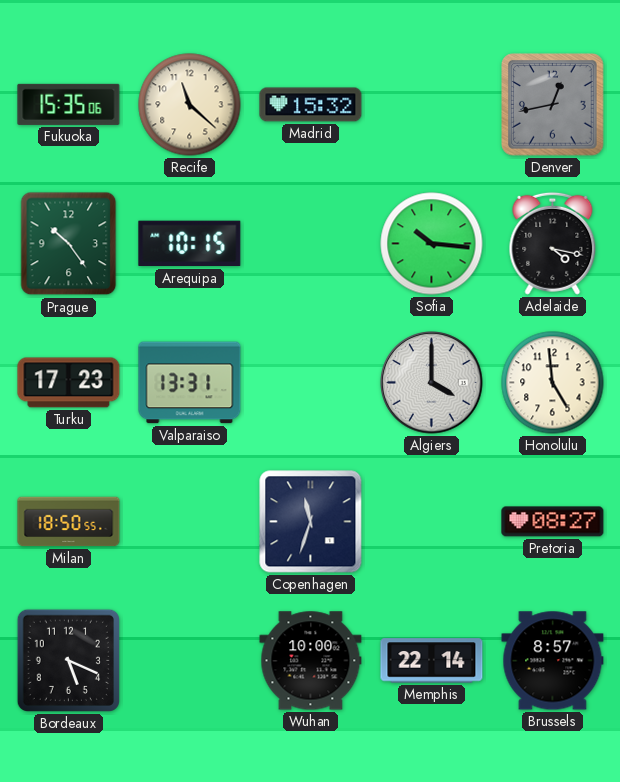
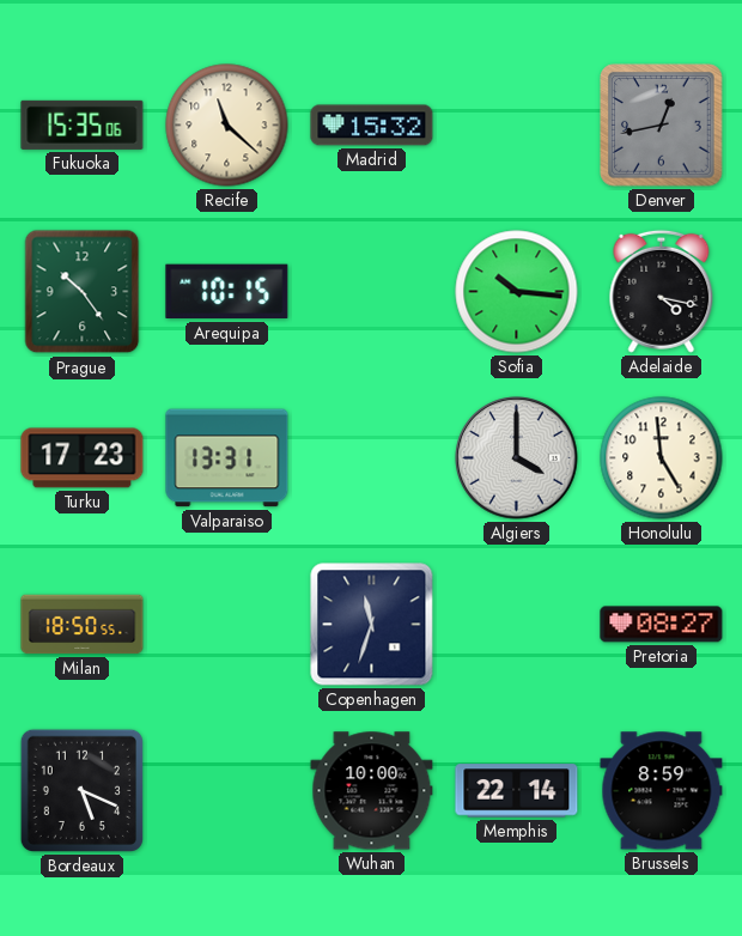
Brussels: 8:57 -> 8:59
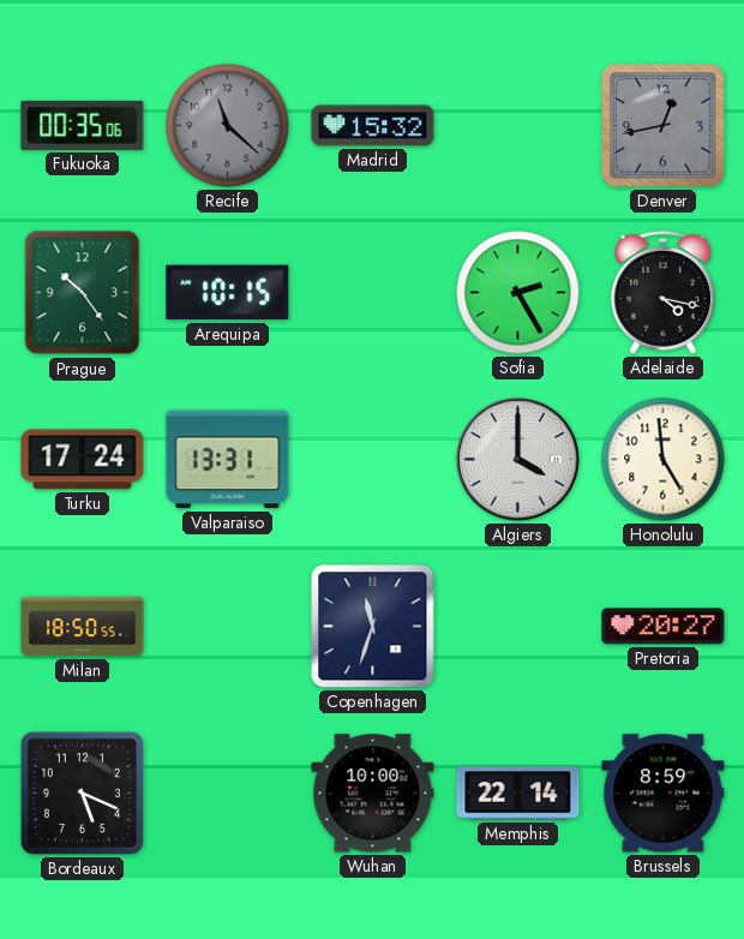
Fukuoka: 15:35 -> 00:35
Recife dial: cream -> grey
Sofia: 10:16 -> 2:25
Turku: 17:23 -> 17:24
Pretoria: 08:27 -> 20:27
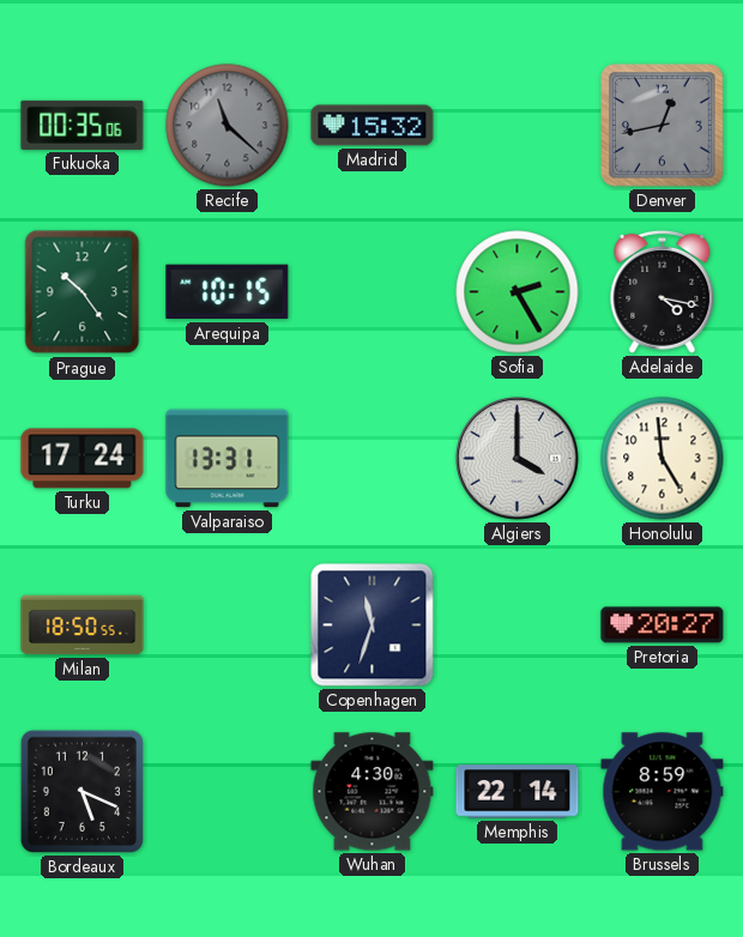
Wuhan: 10:00 -> 4:30
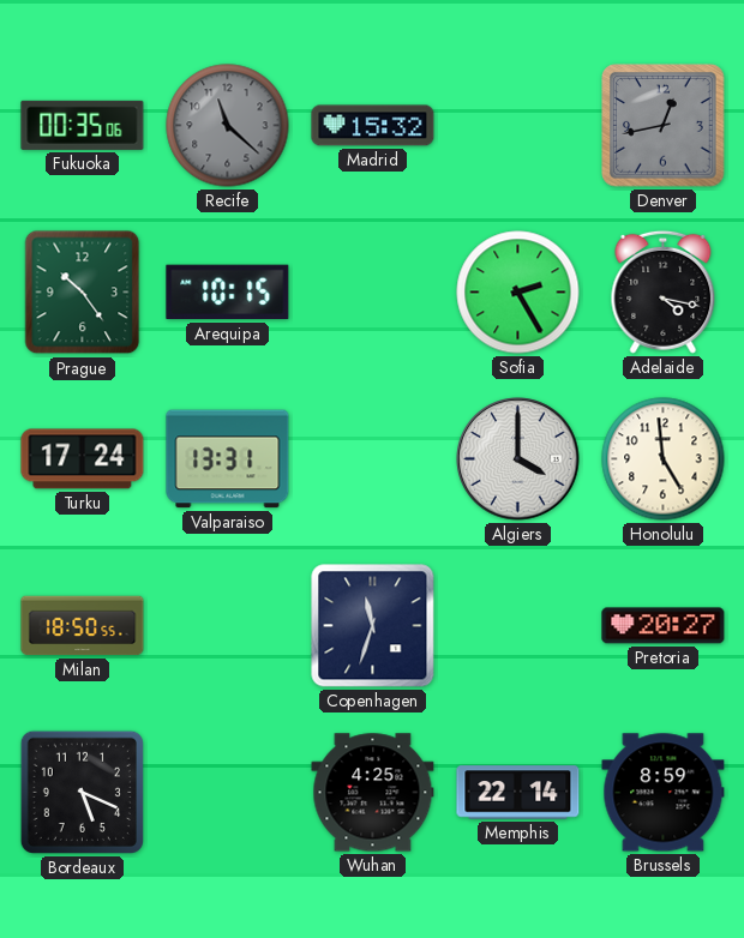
Wuhan: 4:30 -> 4:25
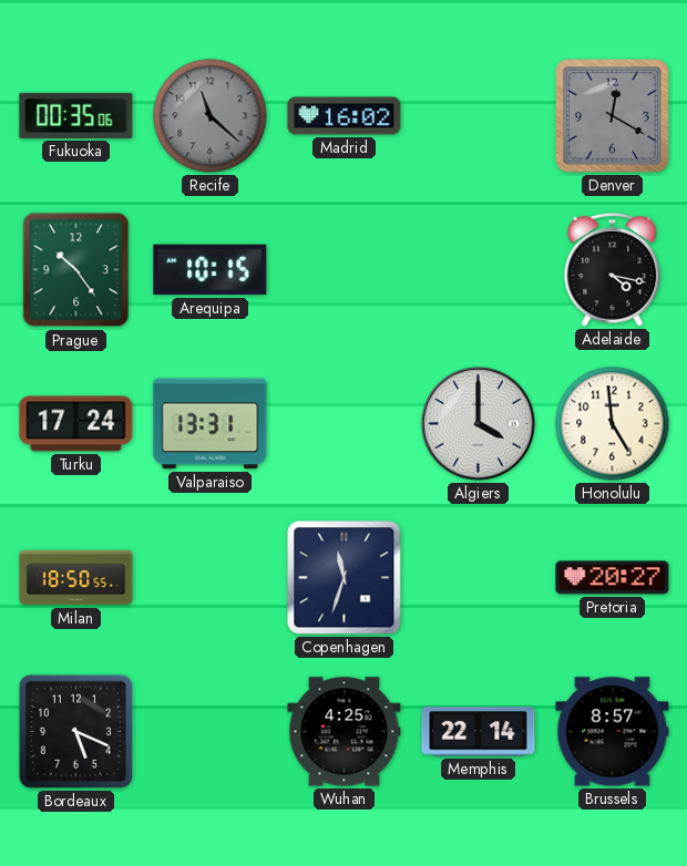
Madrid: 15:32 -> 16:02
Denver: 12:43 -> 12:20
Sofia: 2:25 -> none
Brussels: 8:59 -> 8:57
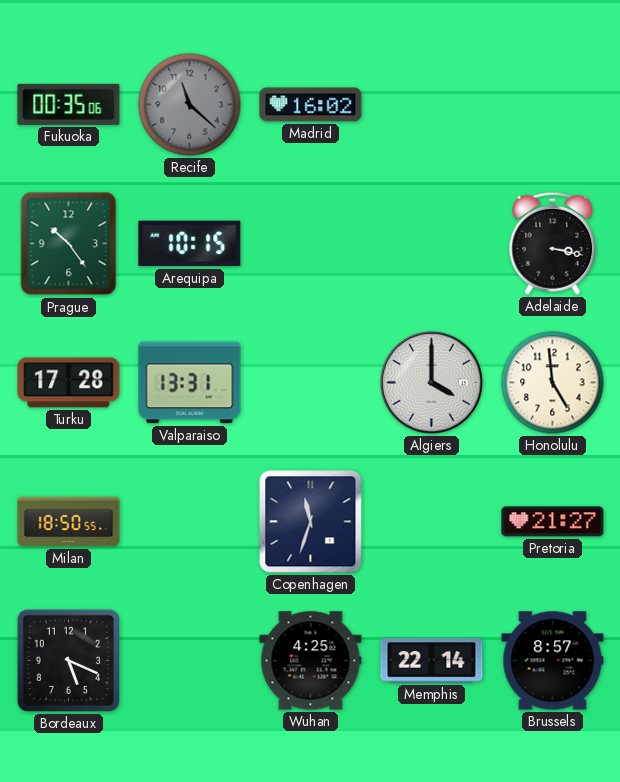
Denver: 12:20 -> none
Adelaide: 4:17 -> 3:17
Turku: 17:24 -> 17:28
Pretoria: 20:27 -> 21:27
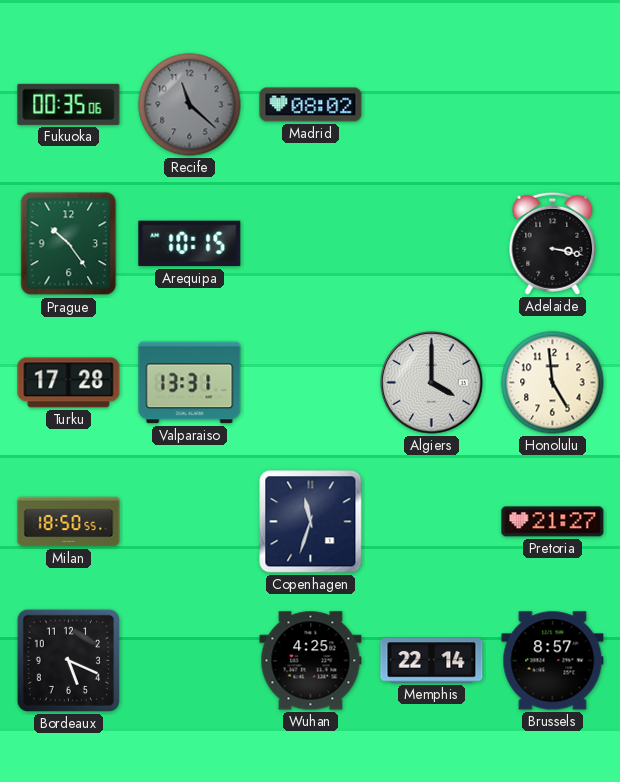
Madrid: 16:02 -> 08:02
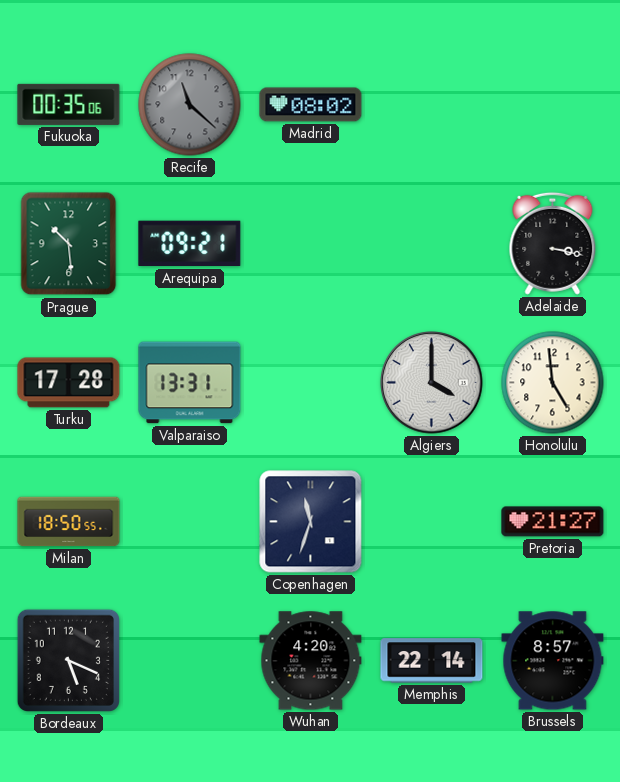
Prague: 10:24 -> 10:29
Arequipa: 10:15 -> 09:21
Wuhan: 4:25 -> 4:20
